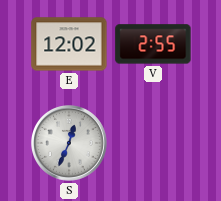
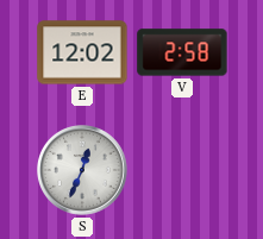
V: 2:55 -> 2:58
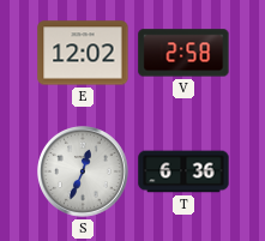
T: none -> 6:36
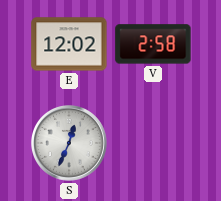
T: 6:36 -> none
